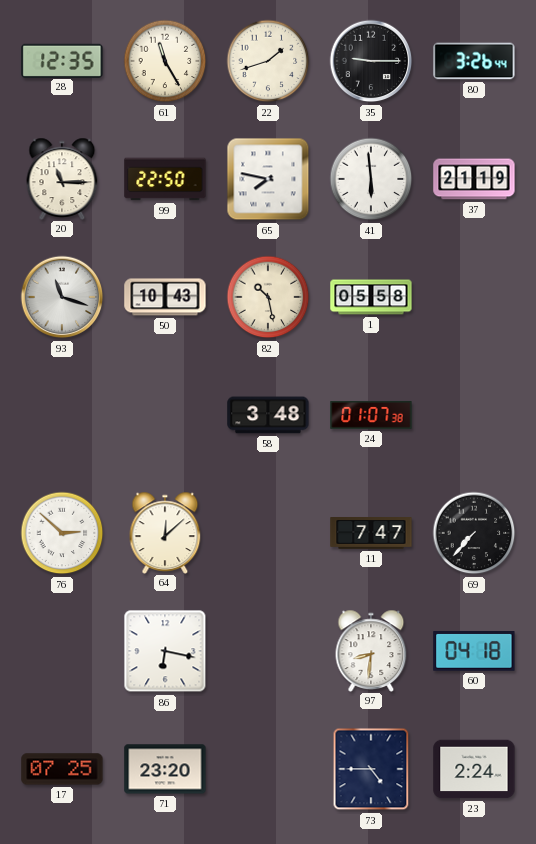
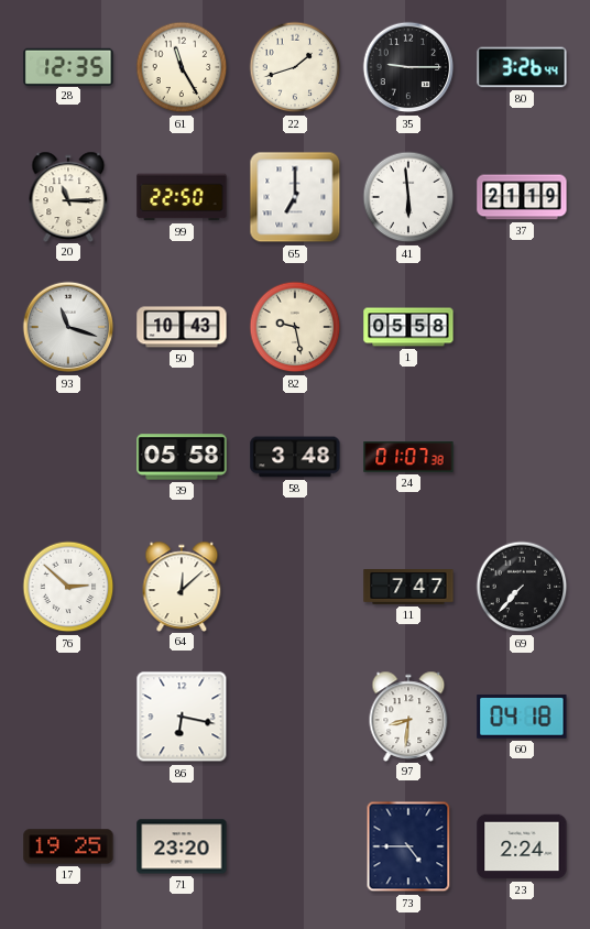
65: 7:47 -> 7:00
82: 10:28 -> 9:28
39: none -> 05:58
17: 07:25 -> 19:25
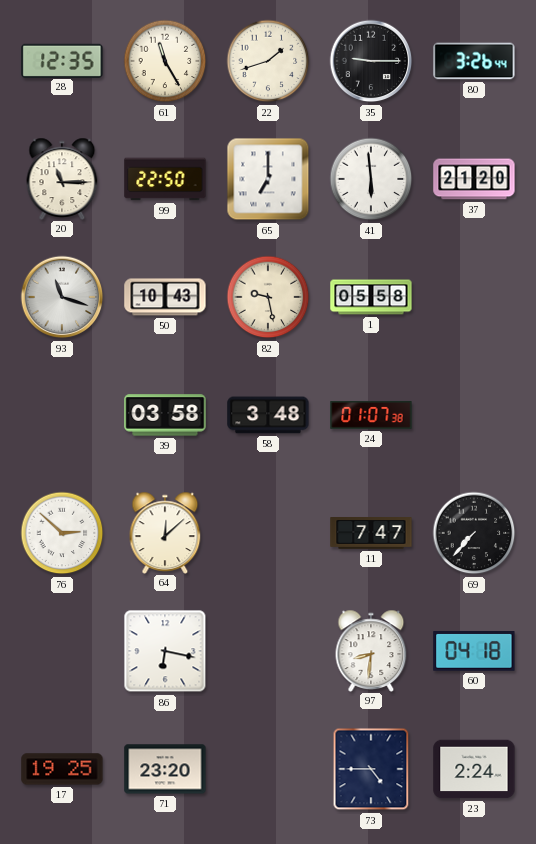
37: 21:19 -> 21:20
39: 05:58 -> 03:58
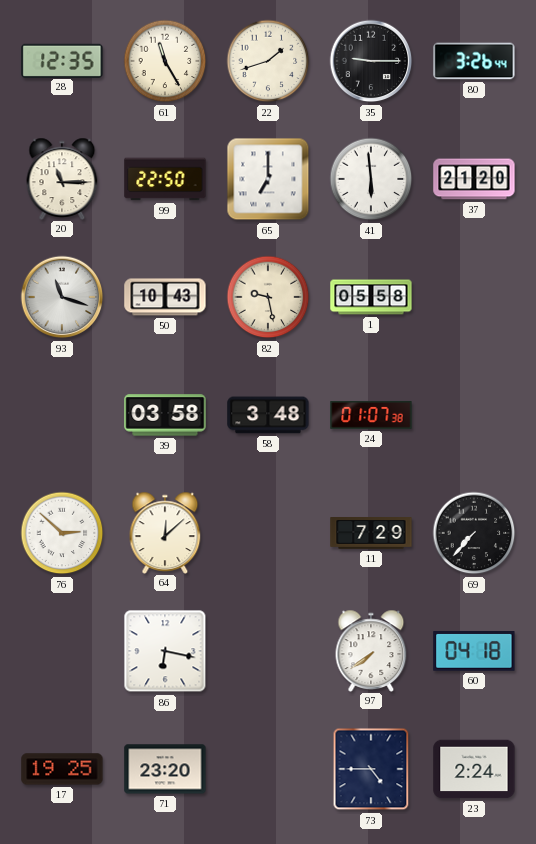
11: 7:47 -> 7:29
97: 8:31 -> 7:39
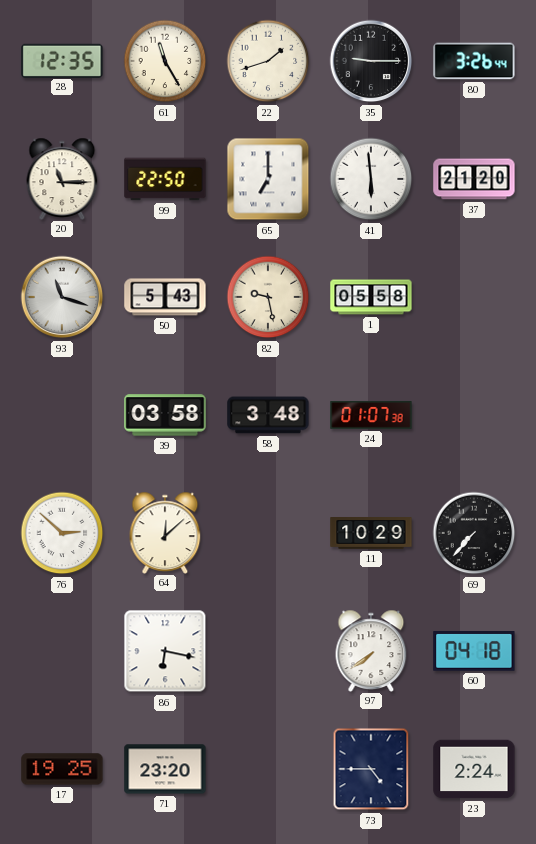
50: 10:43 -> 5:43
11: 7:29 -> 10:29
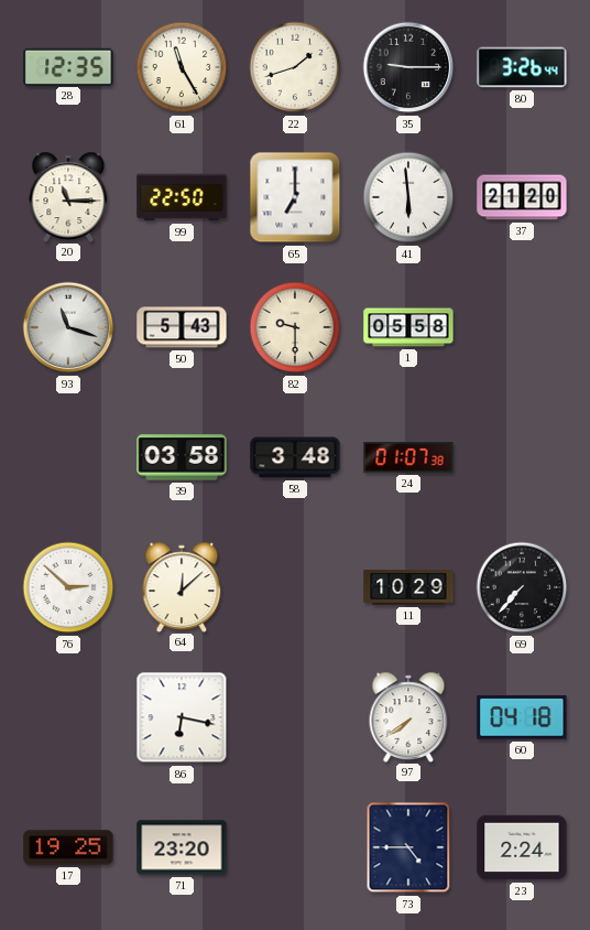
82: 9:28 -> 9:30
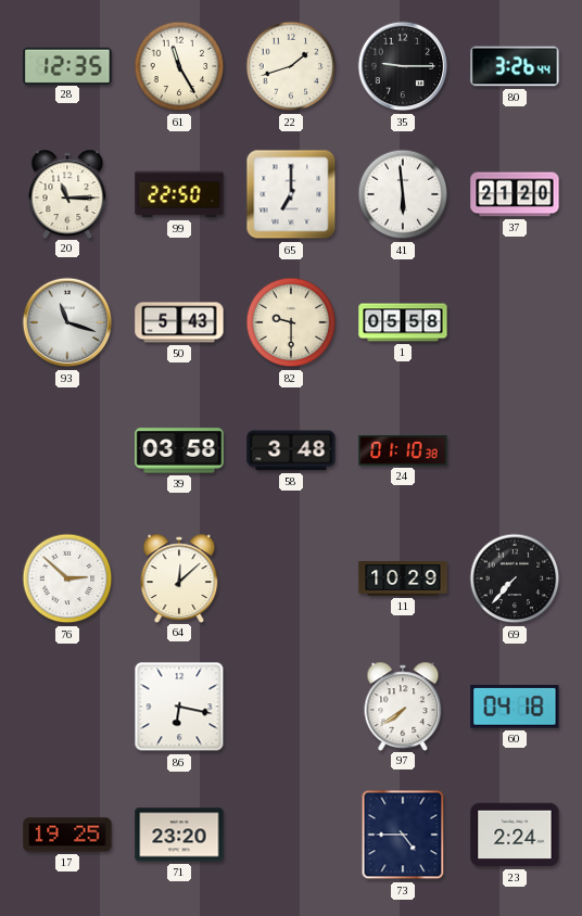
24: 01:07 -> 01:10
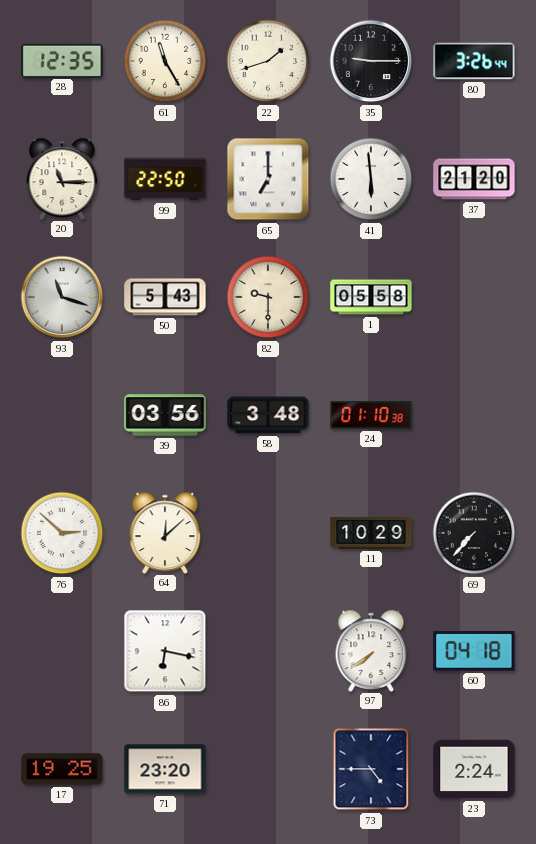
39: 03:58 -> 03:56
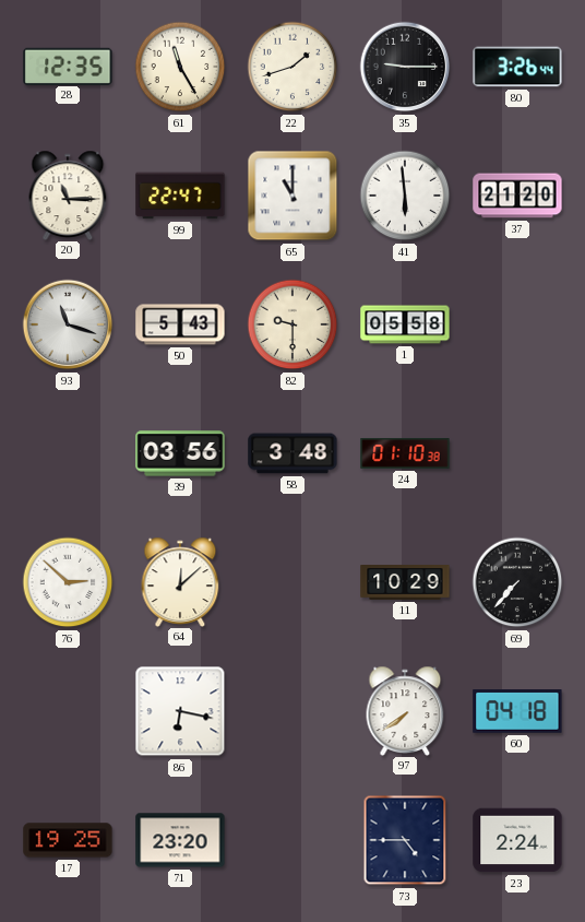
99: 22:50 -> 22:47
65: 7:00 -> 11:00
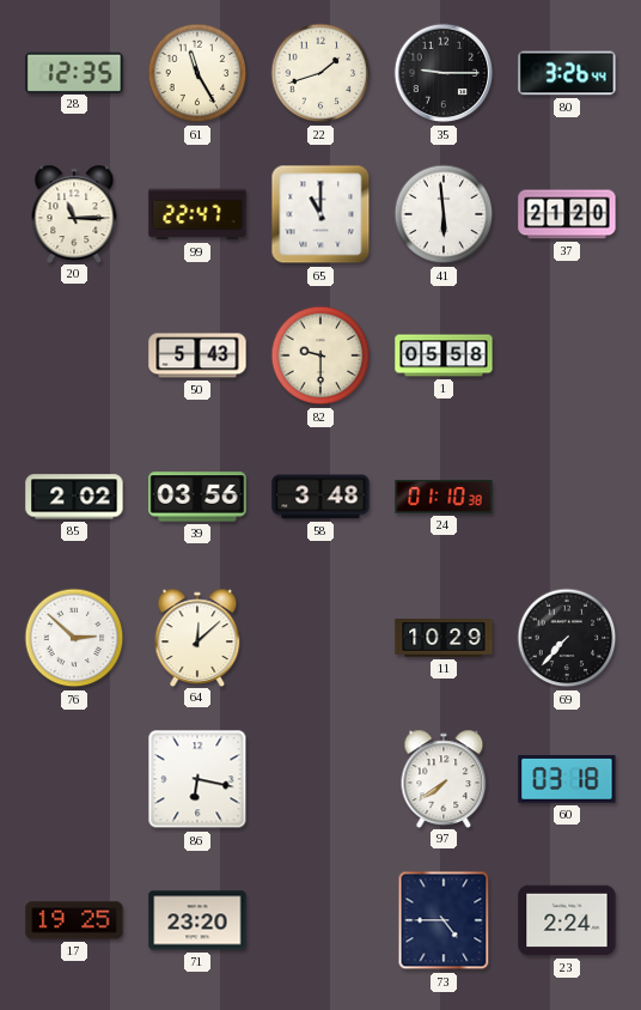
93: 11:18 -> none
85: none -> 2:02
60: 04:18 -> 03:18
